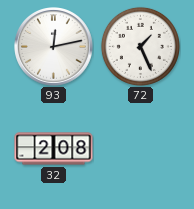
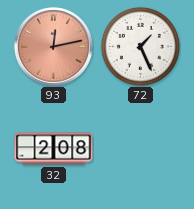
93 dial: white -> salmon
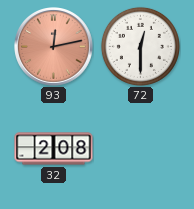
72: 1:26 -> 12:30
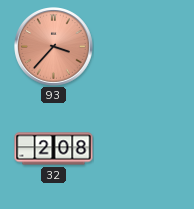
93: 12:13 -> 3:37
72: 12:30 -> none
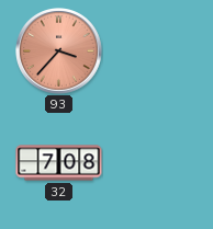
32: 2:08 -> 7:08
